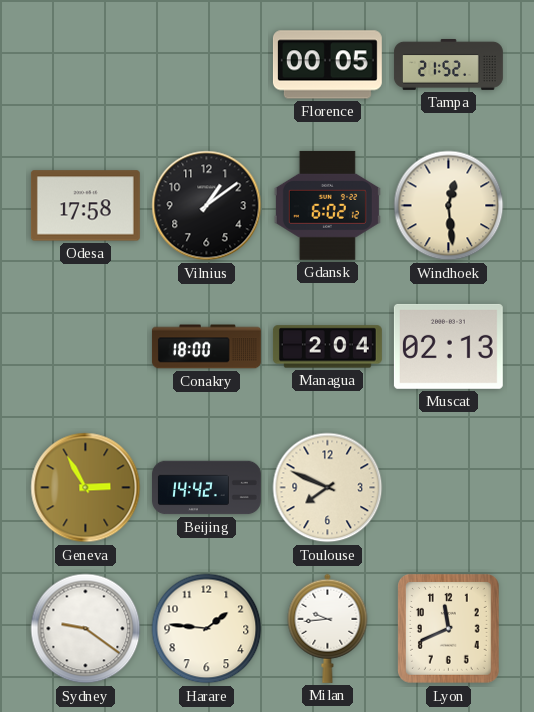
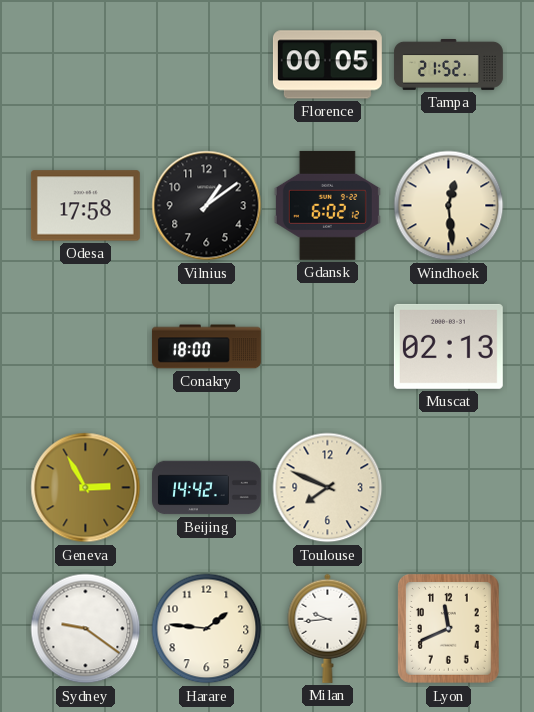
Managua: 2:04 -> none
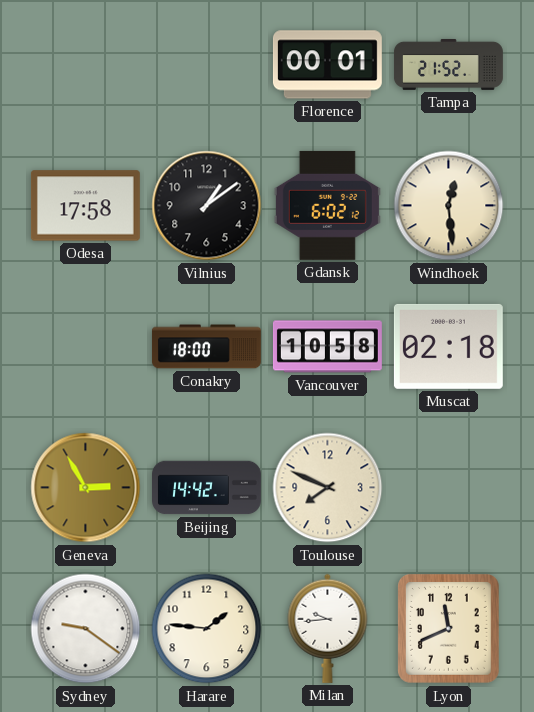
Florence: 00:05 -> 00:01
Vancouver: none -> 10:58
Muscat: 02:13 -> 02:18
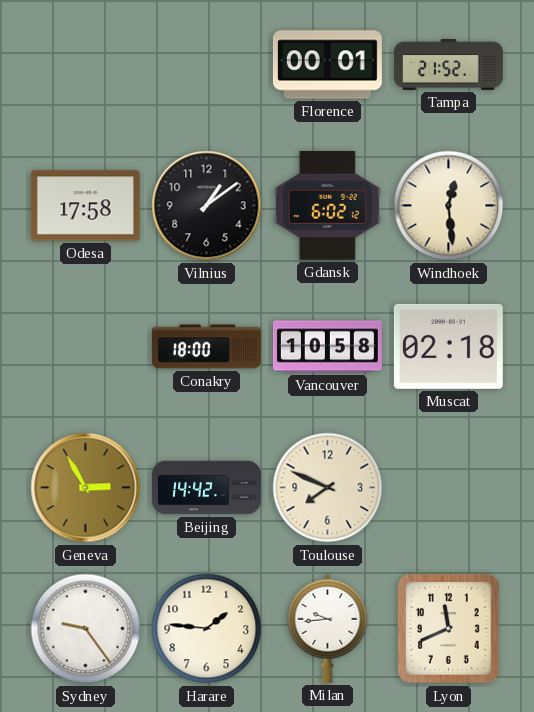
Sydney: 9:21 -> 9:24
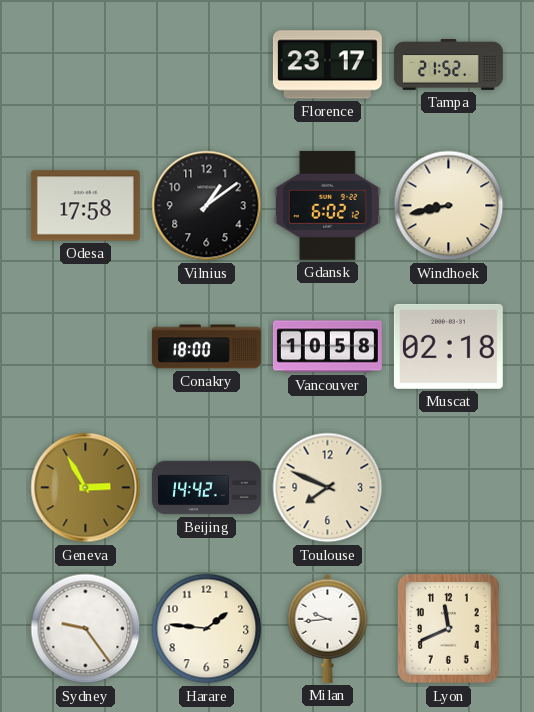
Florence: 00:01 -> 23:17
Windhoek: 12:29 -> 8:43
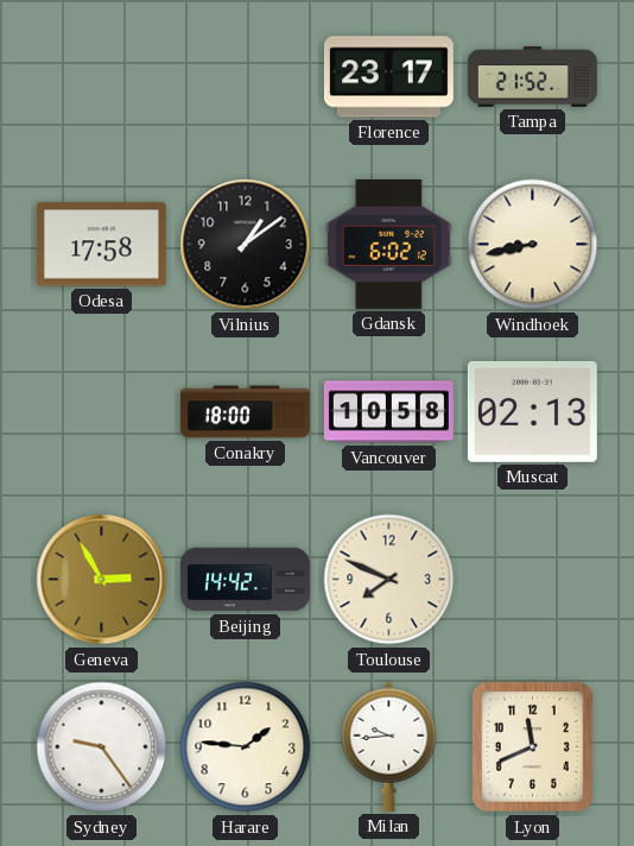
Muscat: 02:18 -> 02:13
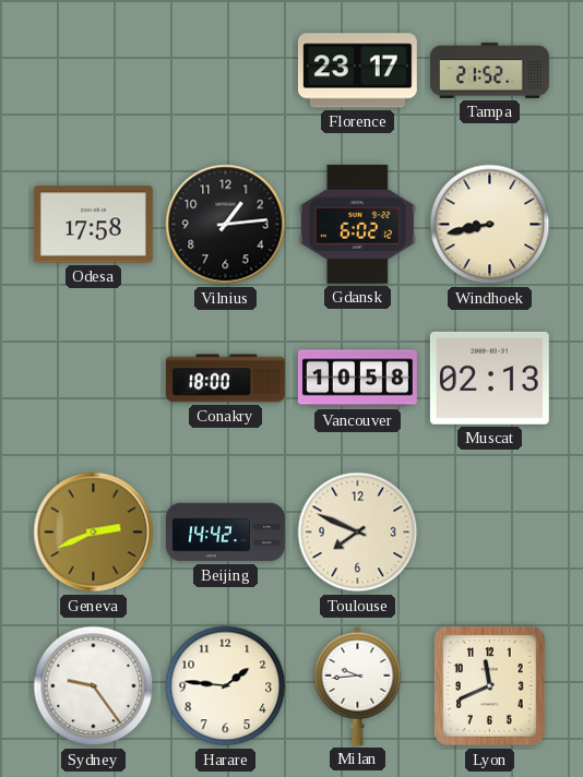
Vilnius: 1:09 -> 1:14
Geneva: 2:55 -> 2:41
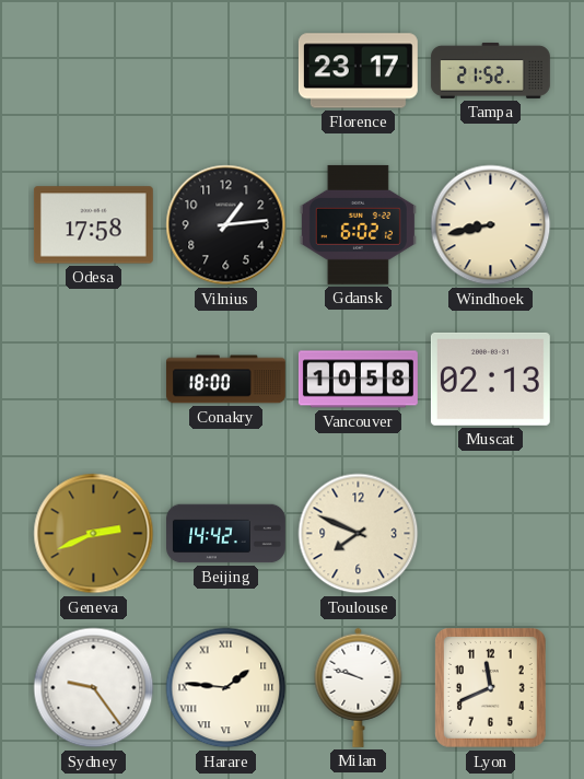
Harare numerals: Arabic -> Roman
Milan: 9:44 -> 9:48
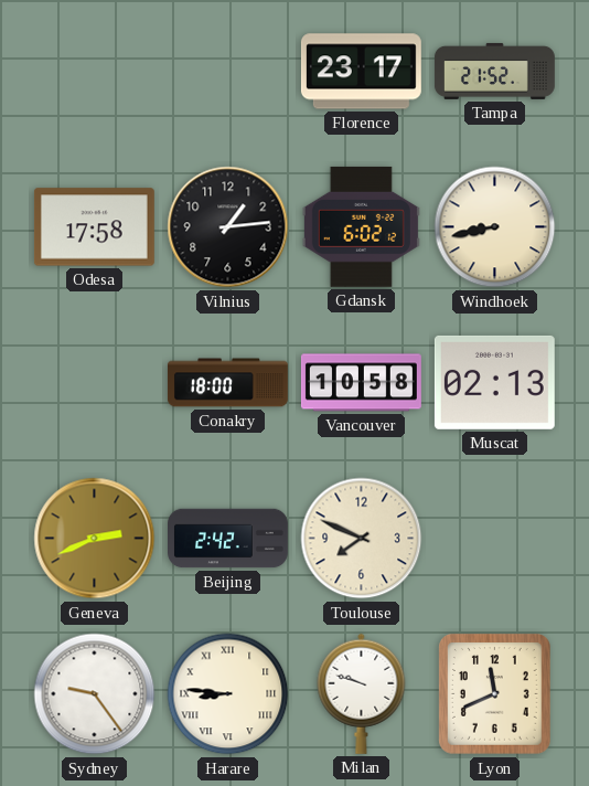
Beijing: 14:42 -> 2:42
Harare: 1:46 -> 8:46
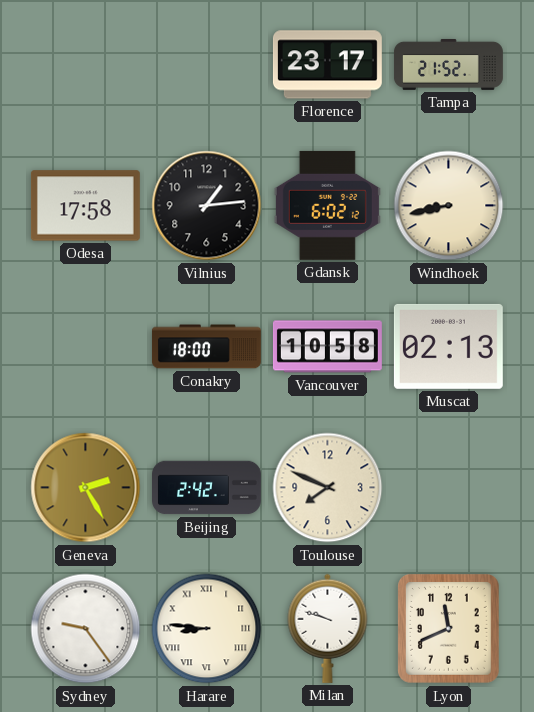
Geneva: 2:41 -> 2:25
